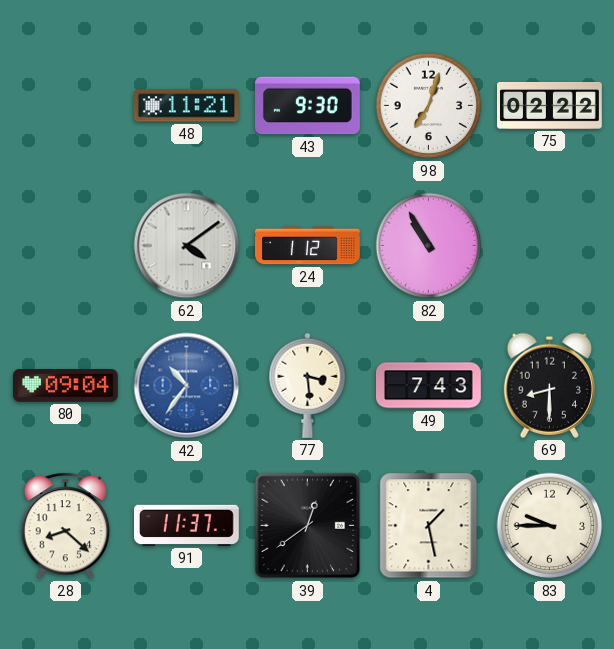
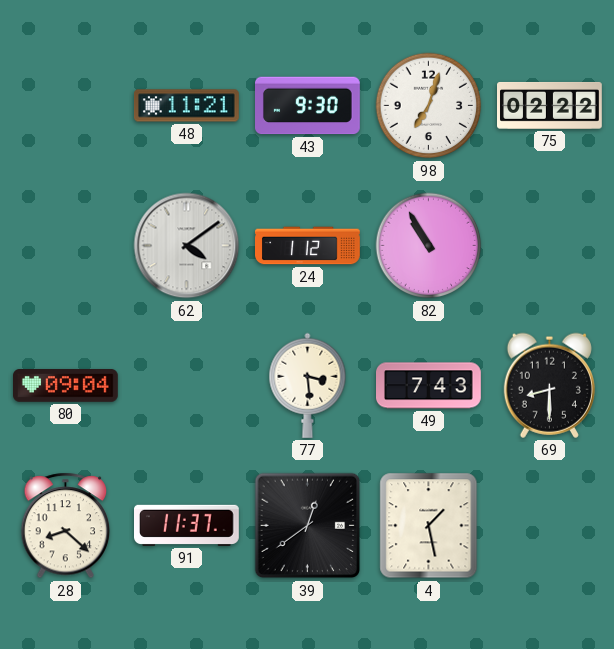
42: 10:36 -> none
83: 9:45 -> none
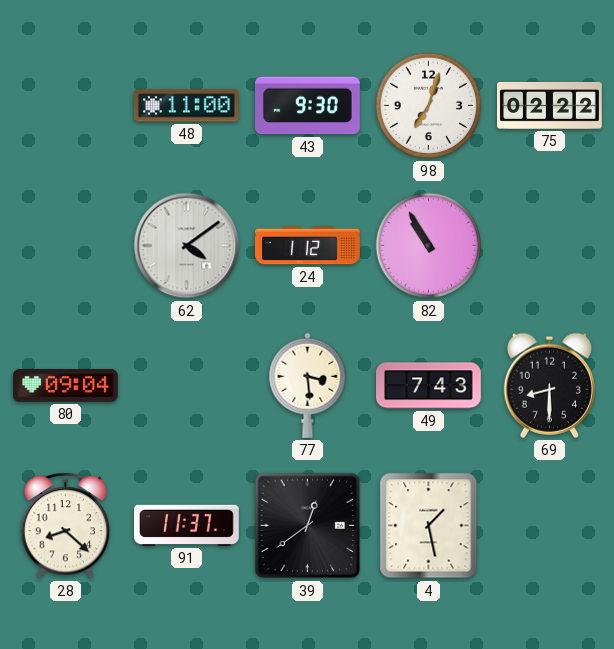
48: 11:21 -> 11:00
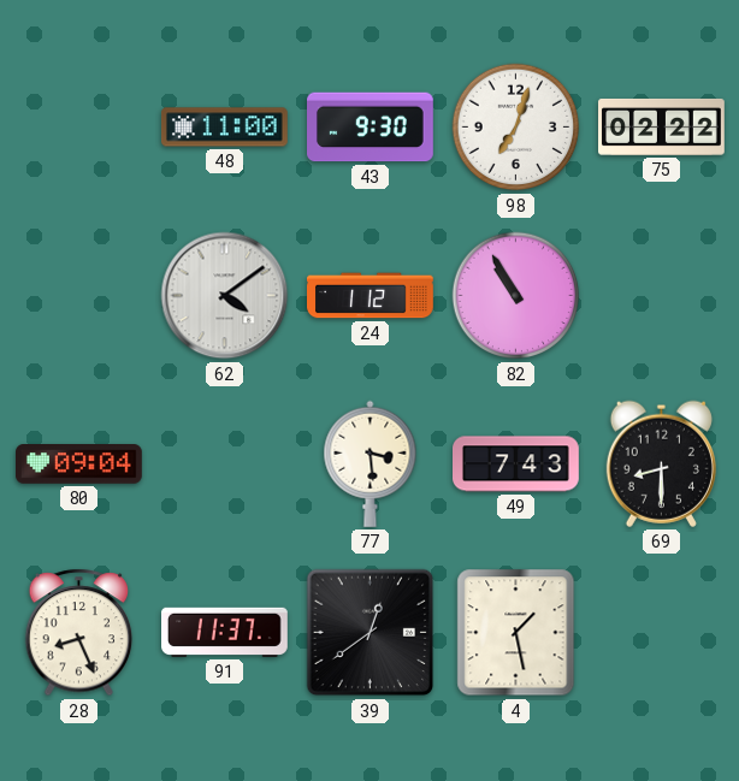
28: 8:22 -> 8:26
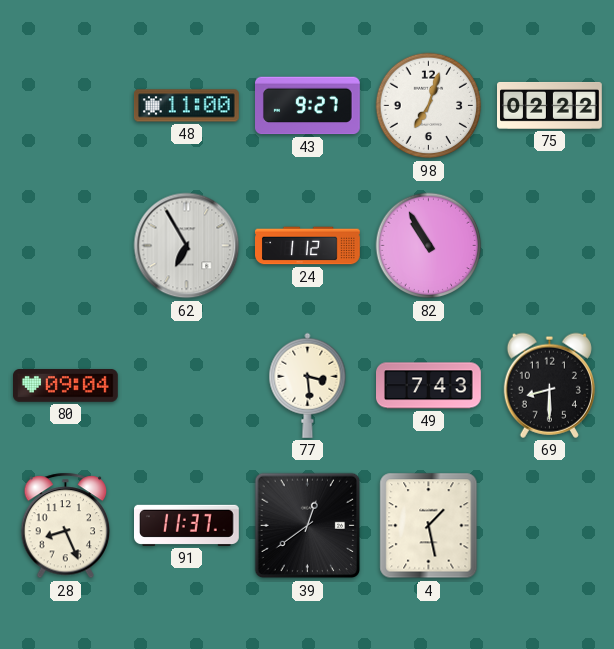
43: 9:30 -> 9:27
62: 4:09 -> 6:55
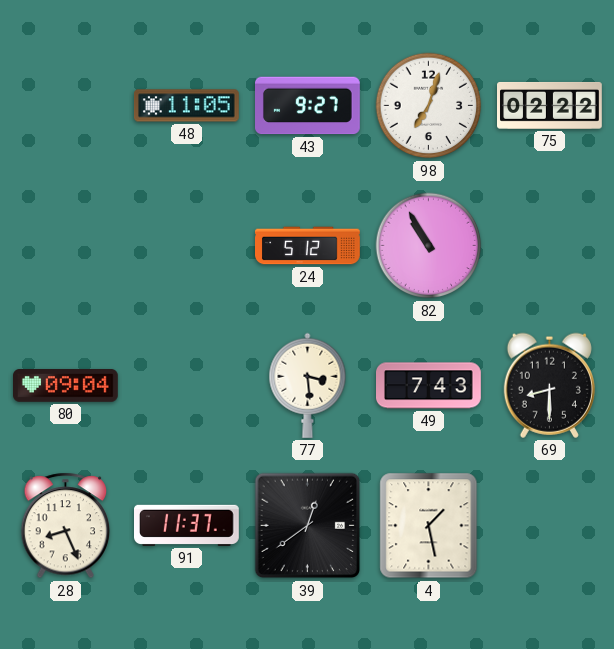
48: 11:00 -> 11:05
62: 6:55 -> none
24: 1:12 -> 5:12
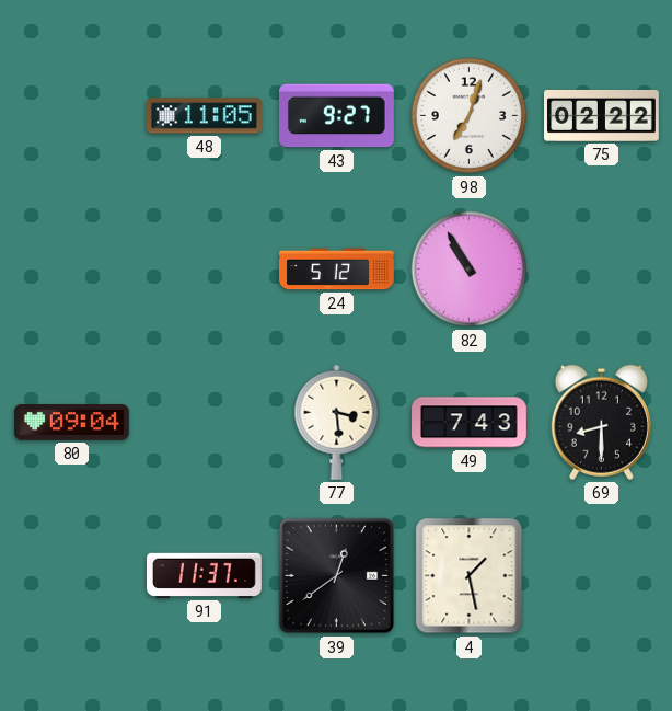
28: 8:26 -> none
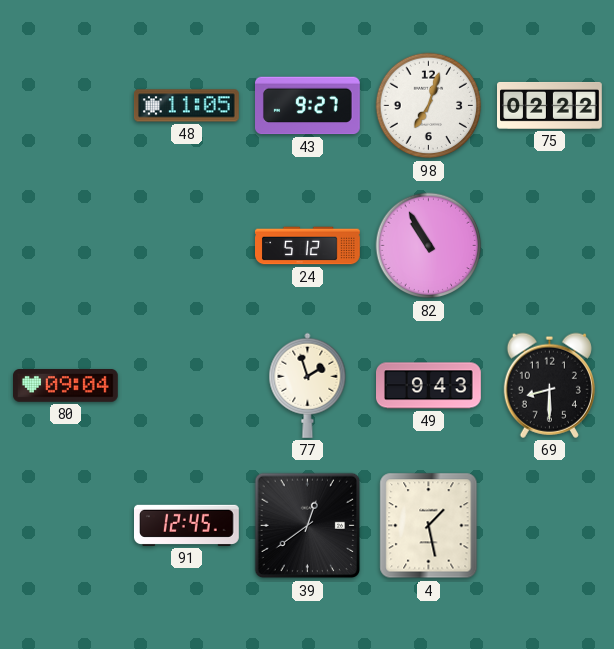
77: 3:29 -> 1:57
49: 7:43 -> 9:43
91: 11:37 -> 12:45
